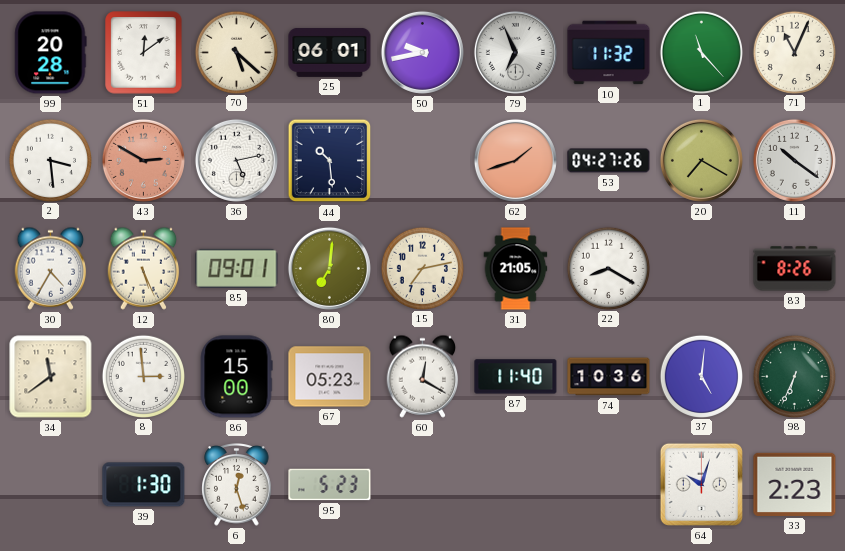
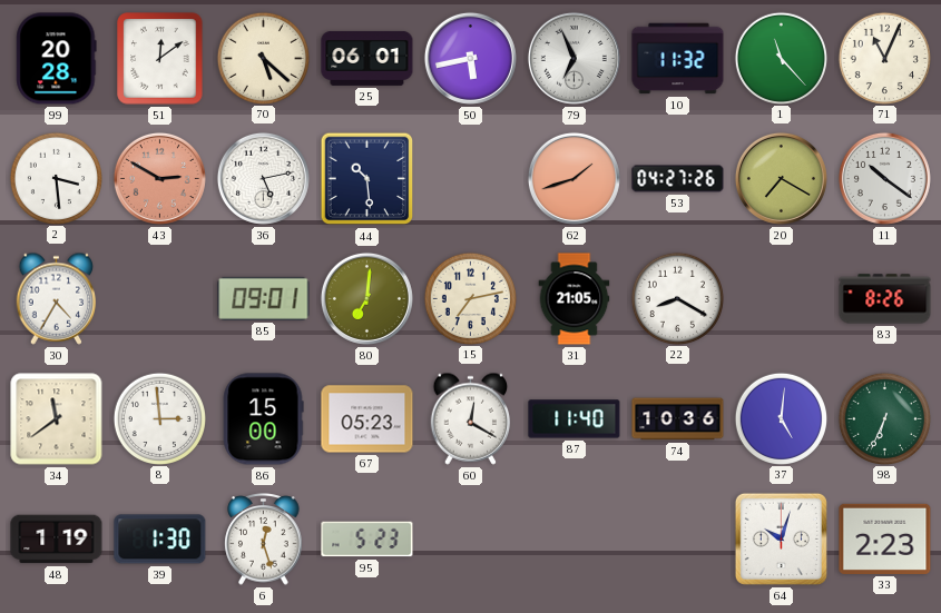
50: 9:43 -> 5:43
12: 5:26 -> none
48: none -> 1:19
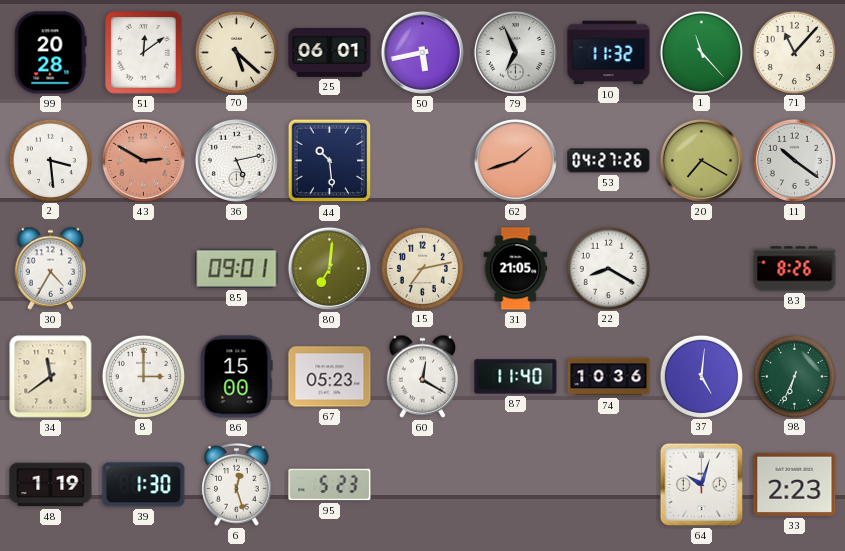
71: 11:04 -> 11:07
8: 2:59 -> 3:00
